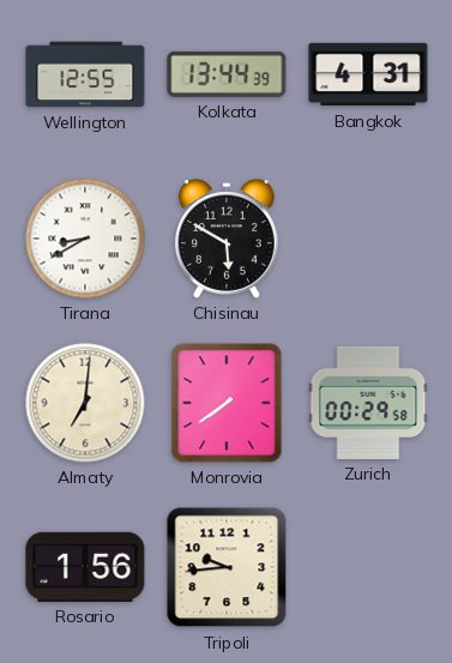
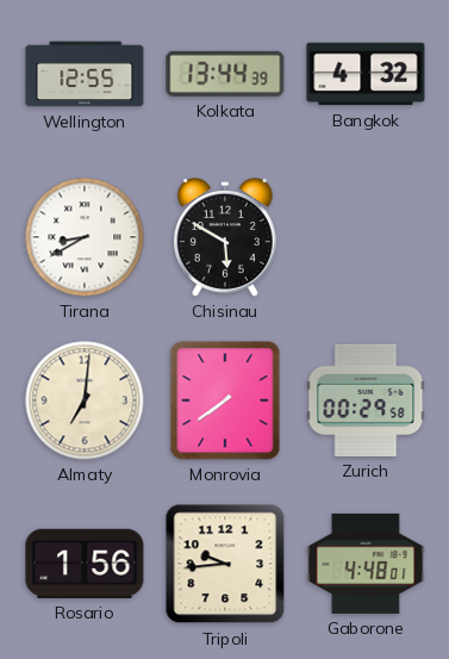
Bangkok: 4:31 -> 4:32
Gaborone: none -> 4:48
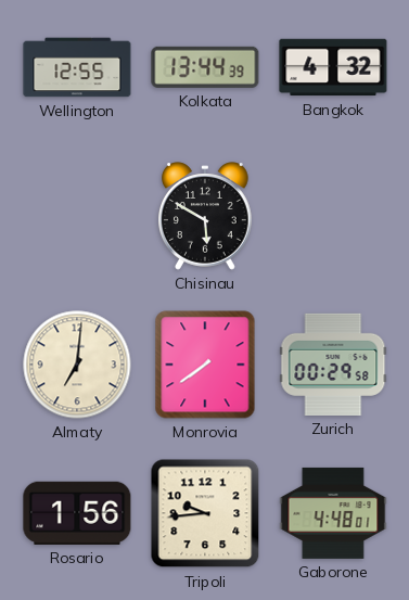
Tirana: 8:40 -> none
